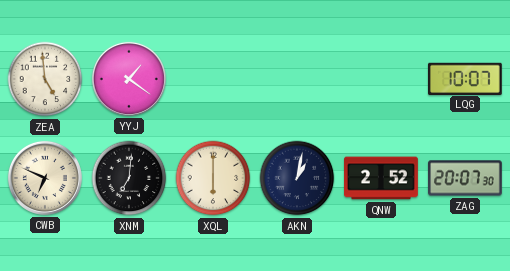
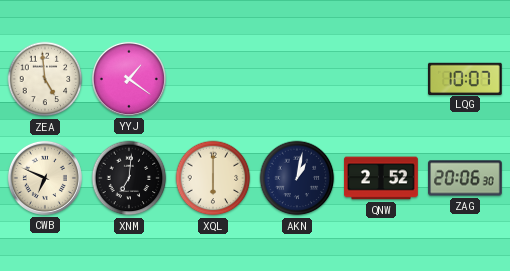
ZAG: 20:07 -> 20:06
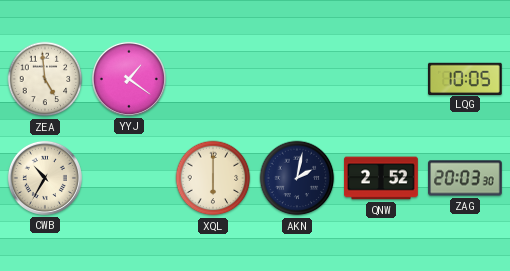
LQG: 10:07 -> 10:05
CWB: 6:49 -> 10:35
XNM: 7:01 -> none
AKN: 1:02 -> 2:02
ZAG: 20:06 -> 20:03
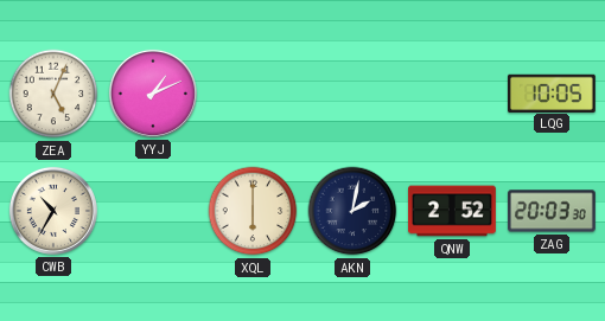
ZEA: 4:59 -> 5:04
YYJ: 1:21 -> 1:11
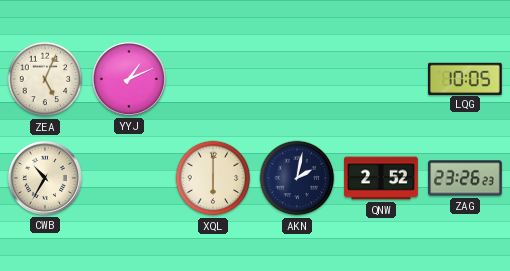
ZAG: 20:03 -> 23:26
